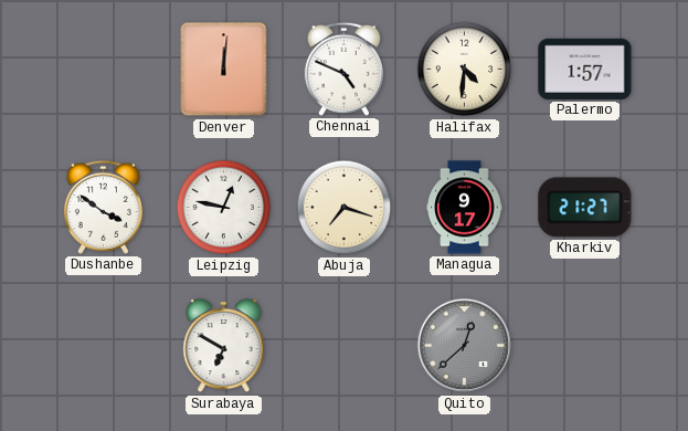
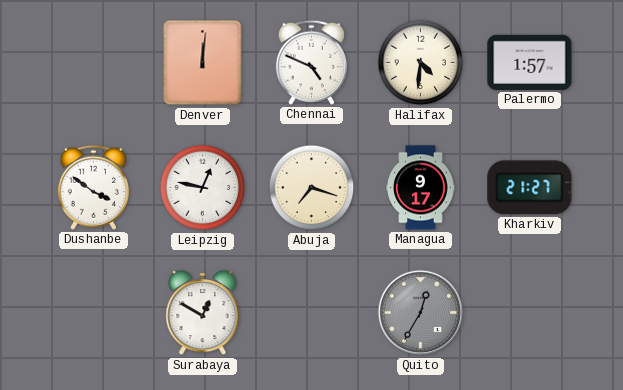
Surabaya: 6:50 -> 12:50
Quito: 12:38 -> 12:35
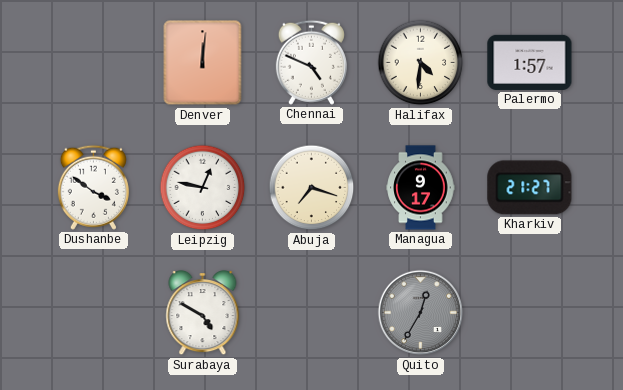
Surabaya: 12:50 -> 4:50
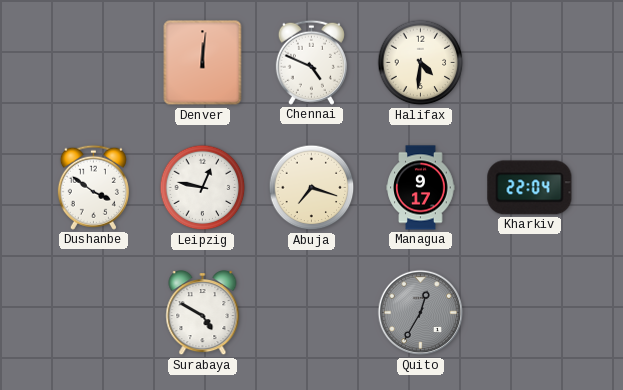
Palermo: 1:57 -> none
Kharkiv: 21:27 -> 22:04
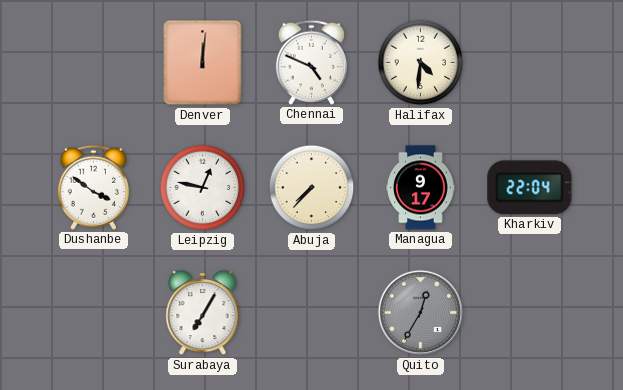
Abuja: 7:18 -> 7:37
Surabaya: 4:50 -> 7:05
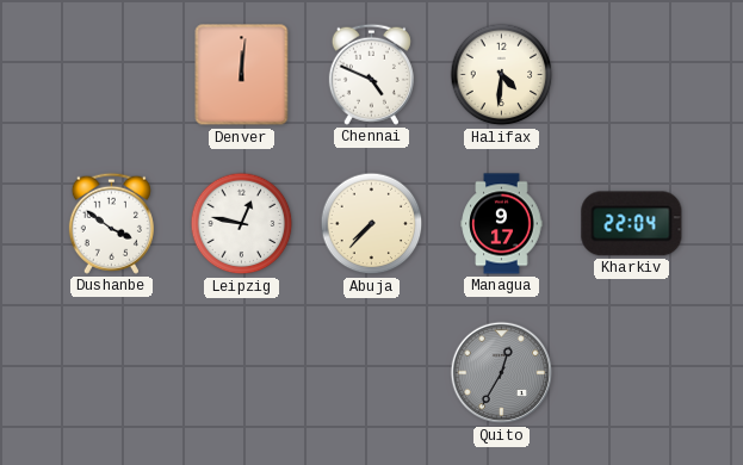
Surabaya: 7:05 -> none
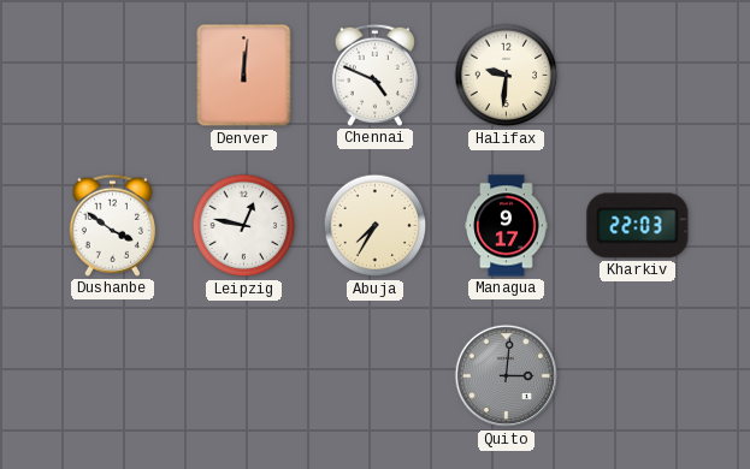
Halifax: 4:31 -> 9:31
Abuja: 7:37 -> 7:35
Kharkiv: 22:04 -> 22:03
Quito: 12:35 -> 3:01
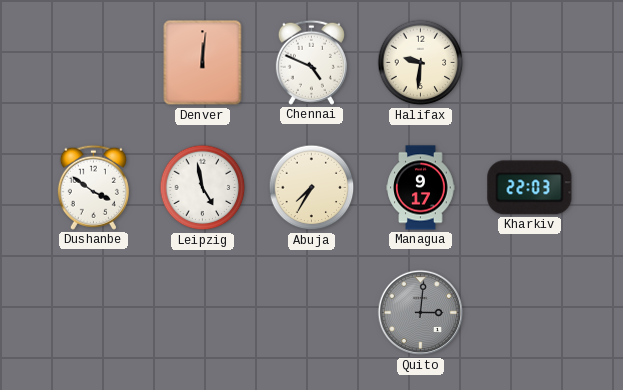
Leipzig: 12:47 -> 4:58
